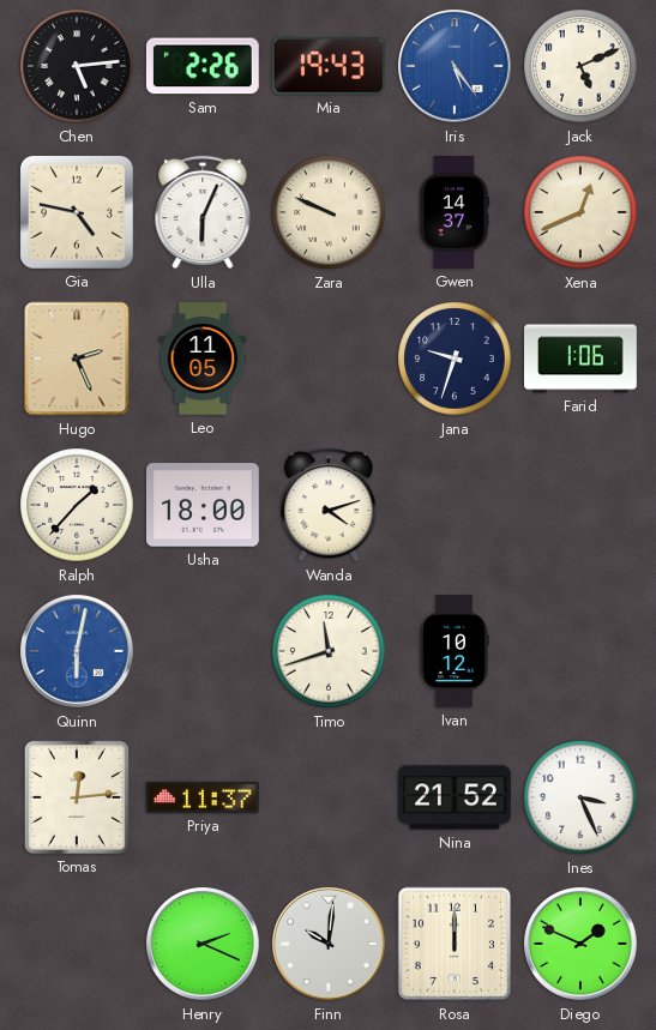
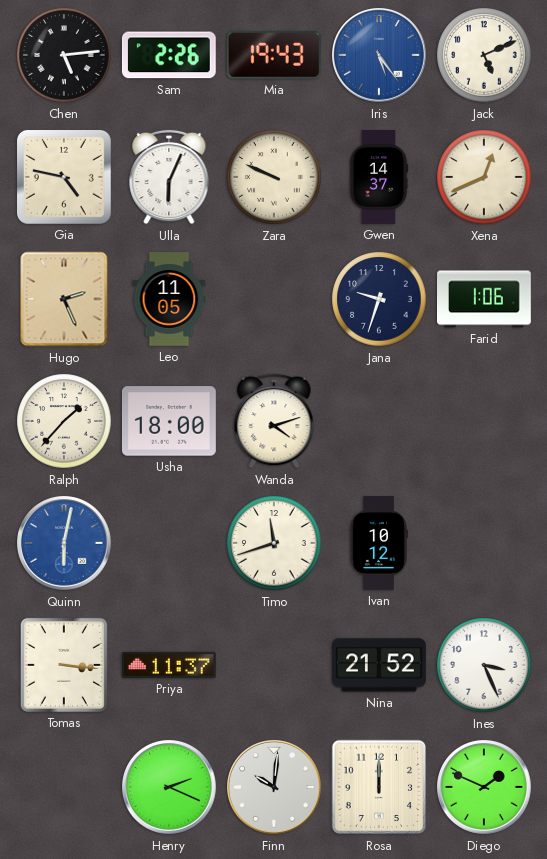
Tomas: 12:14 -> 3:16
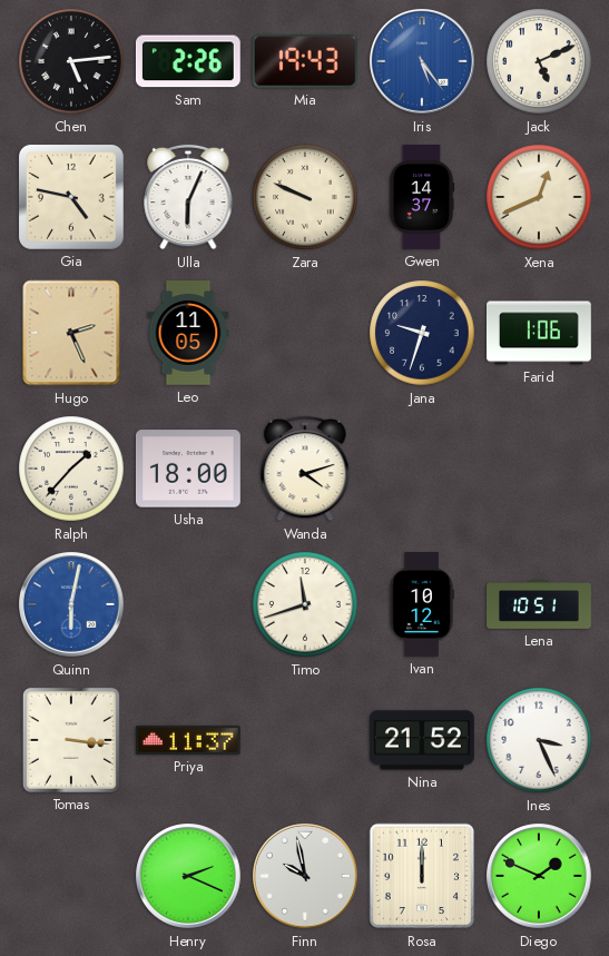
Lena: none -> 10:51
Finn: 10:01 -> 9:58
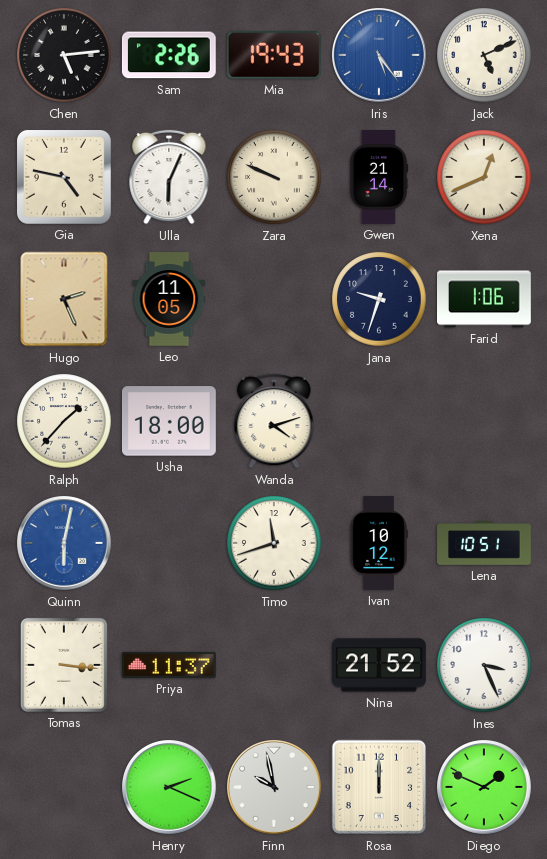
Gwen: 14:37 -> 21:14
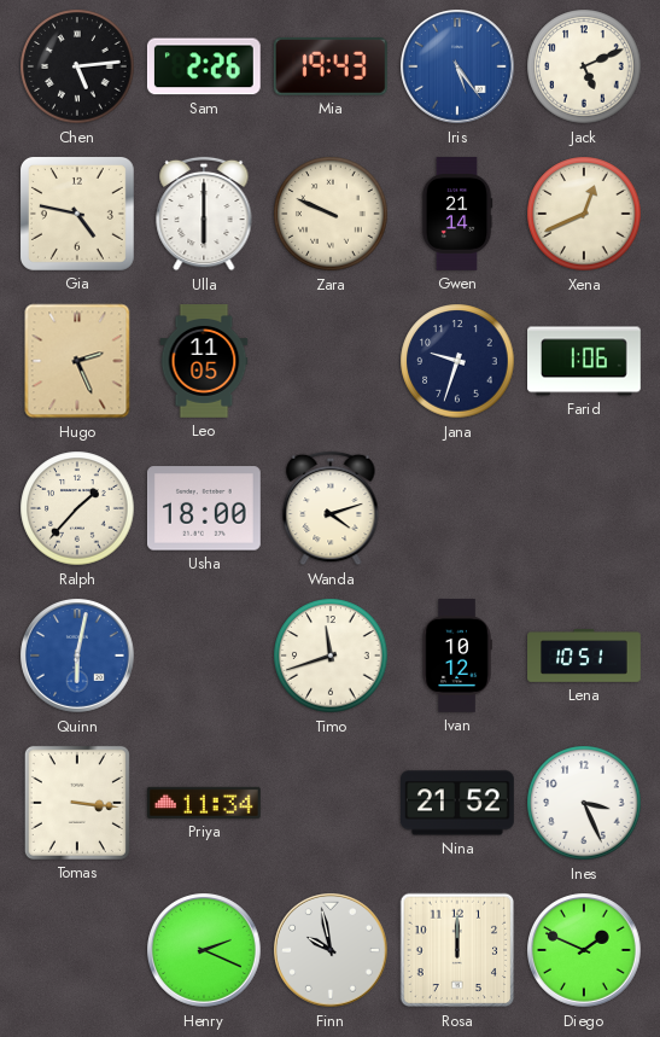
Ulla: 6:04 -> 6:00
Priya: 11:37 -> 11:34
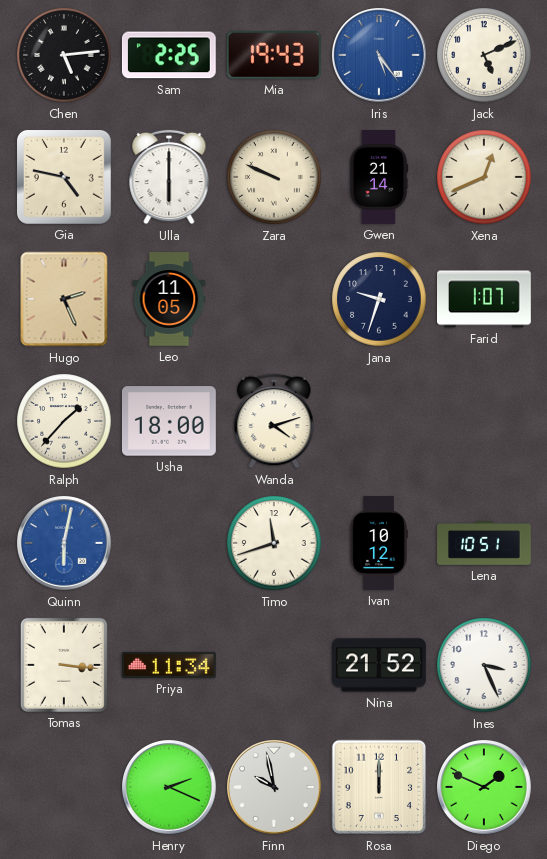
Sam: 2:26 -> 2:25
Farid: 1:06 -> 1:07
